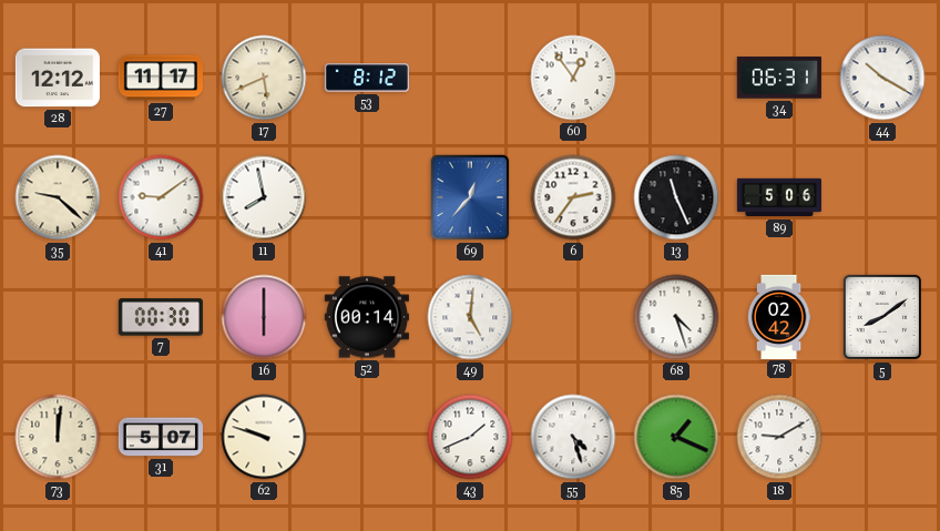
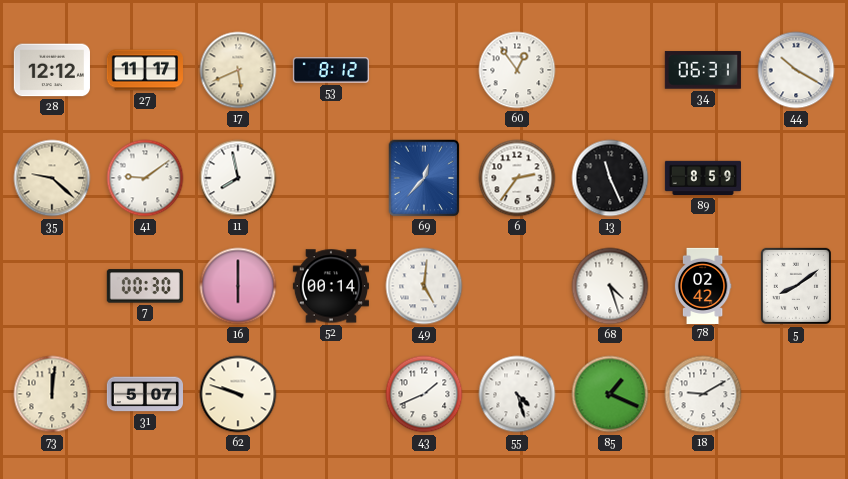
89: 5:06 -> 8:59
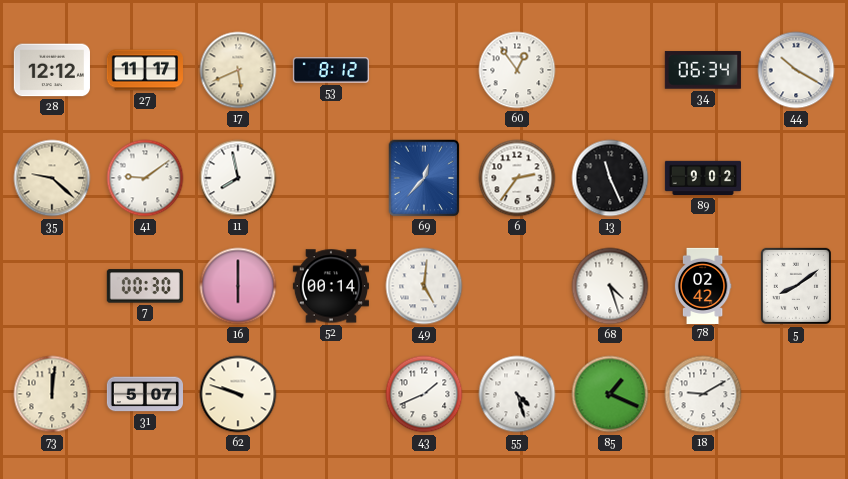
34: 06:31 -> 06:34
89: 8:59 -> 9:02
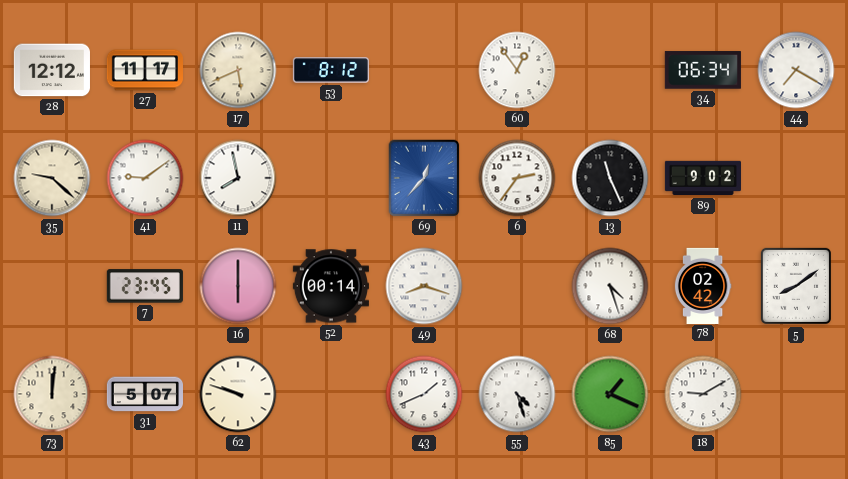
44: 10:20 -> 7:20
7: 00:30 -> 23:45
49: 5:01 -> 8:18
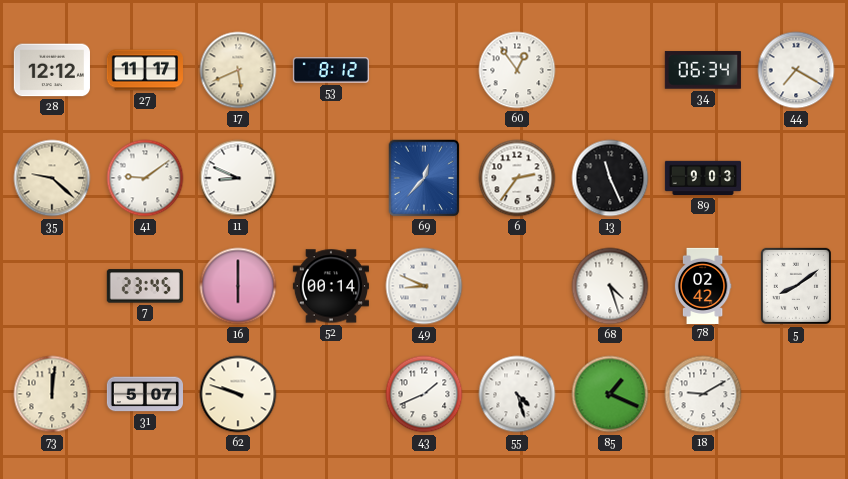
11: 7:58 -> 8:49
89: 9:02 -> 9:03
49: 8:18 -> 8:49
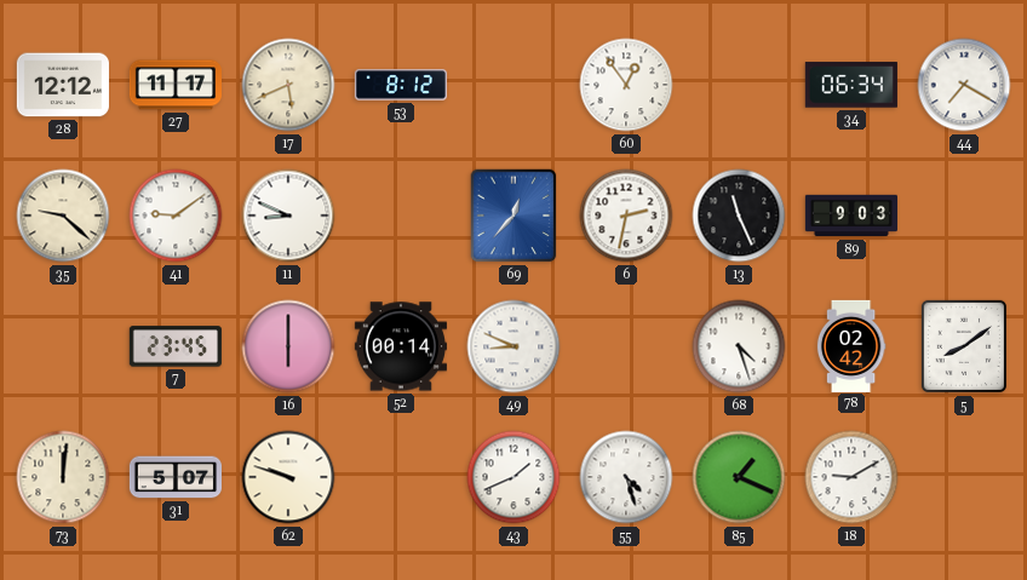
6: 2:36 -> 2:32
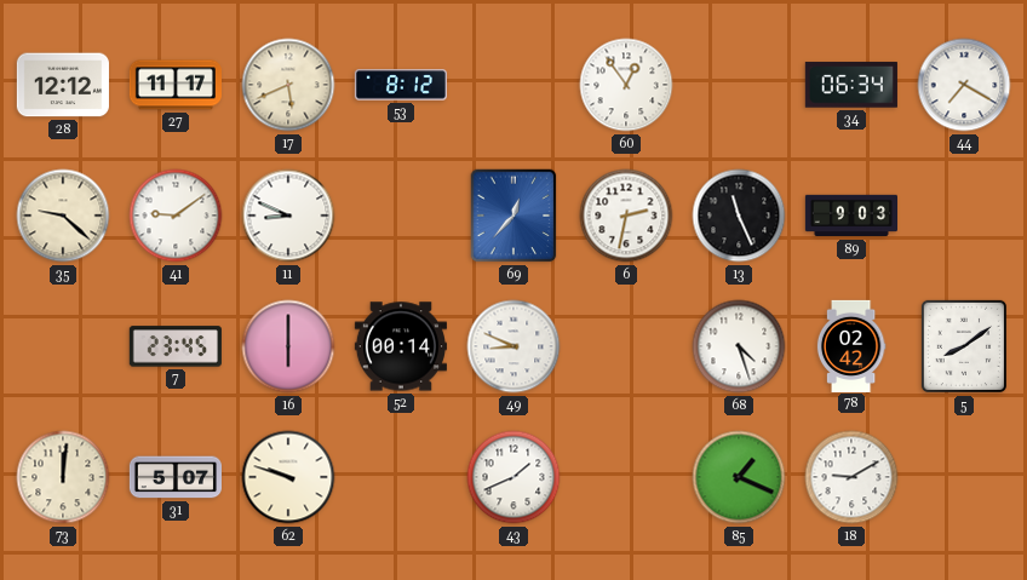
55: 4:27 -> none
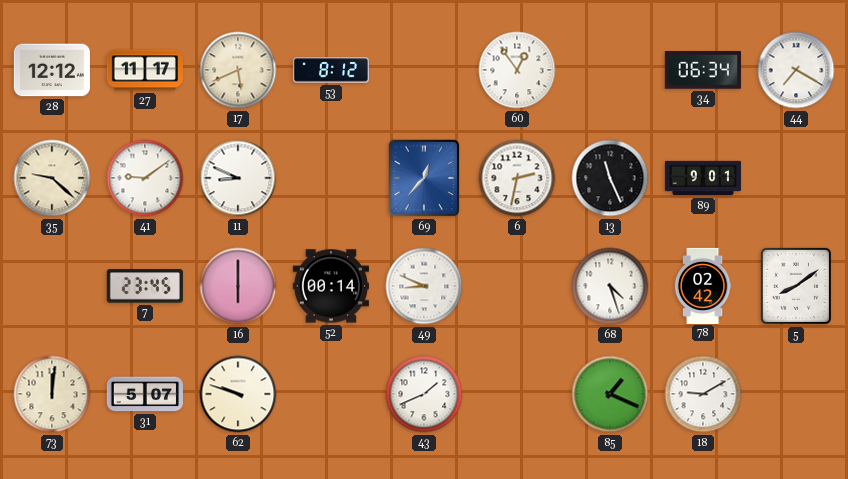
89: 9:03 -> 9:01
